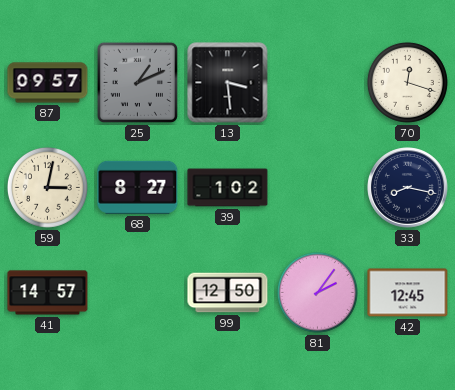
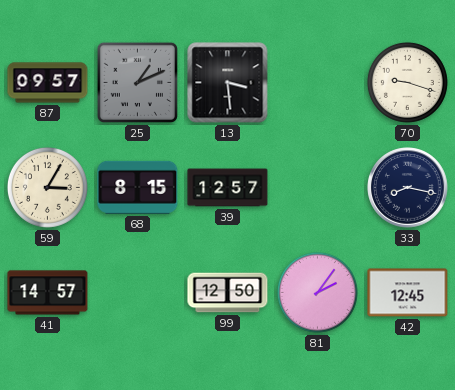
70: 12:18 -> 9:18
59: 3:02 -> 3:05
68: 8:27 -> 8:15
39: 1:02 -> 12:57
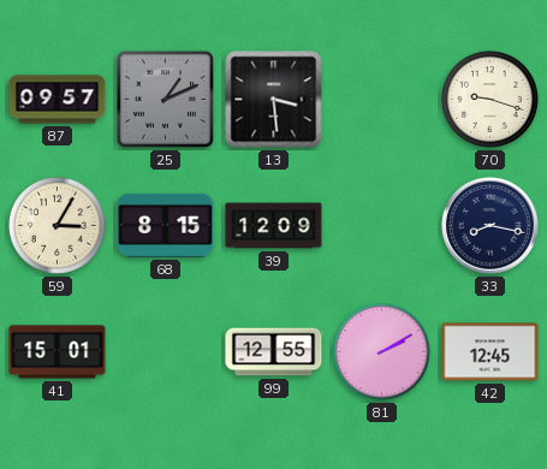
39: 12:57 -> 12:09
41: 14:57 -> 15:01
99: 12:50 -> 12:55
81: 2:06 -> 2:10
